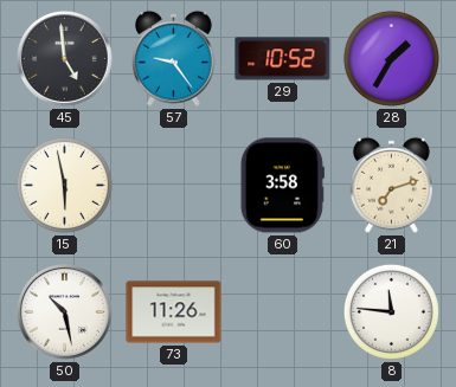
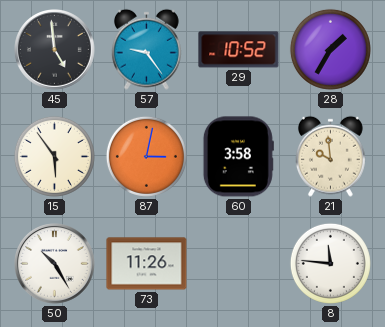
15: 5:58 -> 5:54
87: none -> 3:02
21: 7:12 -> 9:59
50: 10:28 -> 10:25
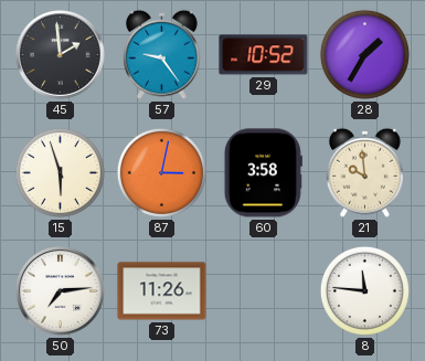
45: 4:59 -> 1:59
15: 5:54 -> 5:57
50: 10:25 -> 7:14
